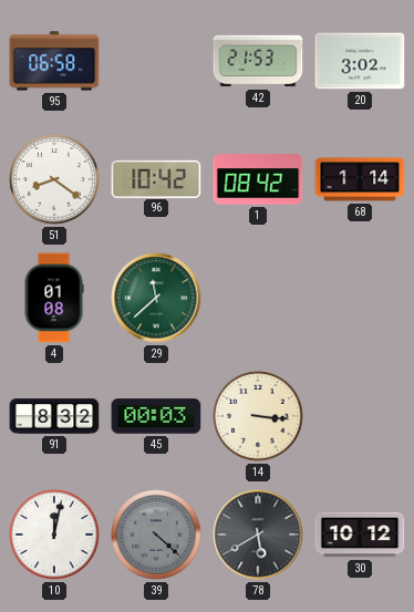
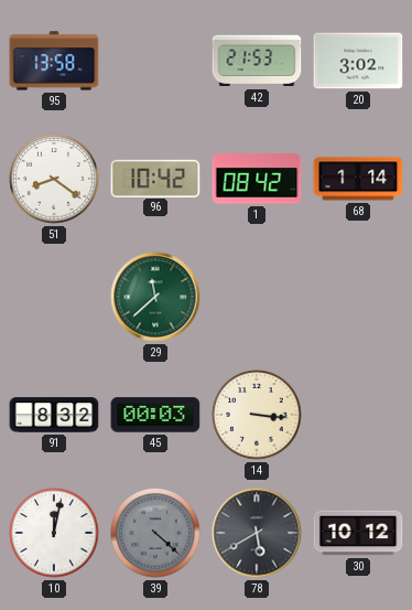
95: 06:58 -> 13:58
4: 01:08 -> none
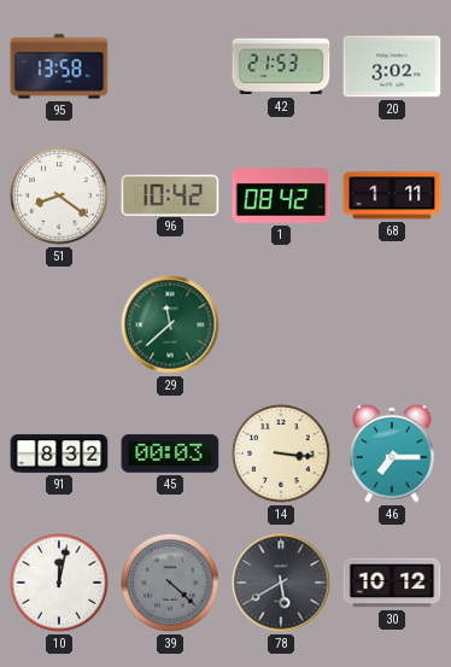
68: 1:14 -> 1:11
46: none -> 7:15
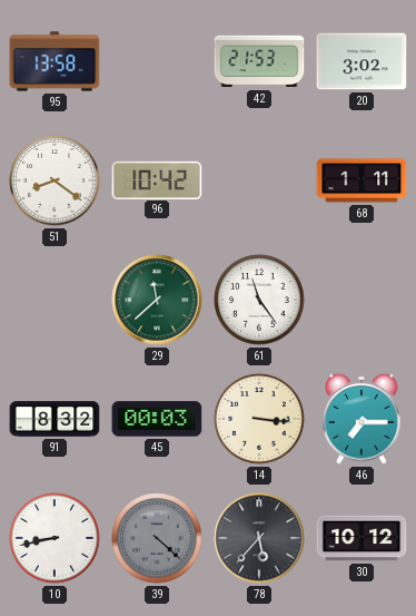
1: 08:42 -> none
61: none -> 11:24
10: 12:02 -> 8:43
78: 5:40 -> 5:37
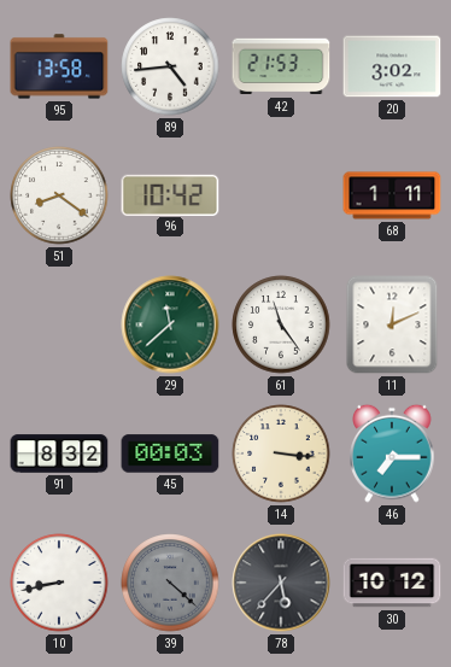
89: none -> 4:44
11: none -> 12:11
